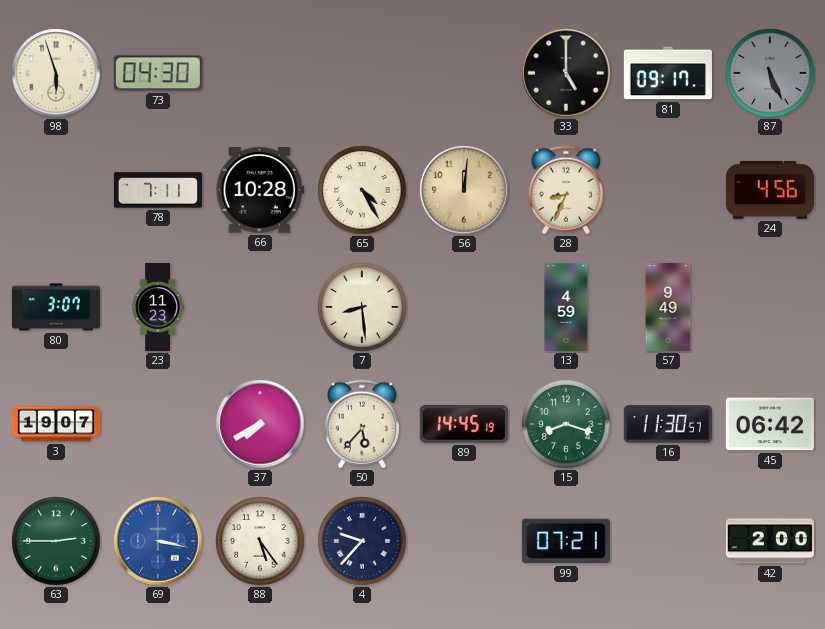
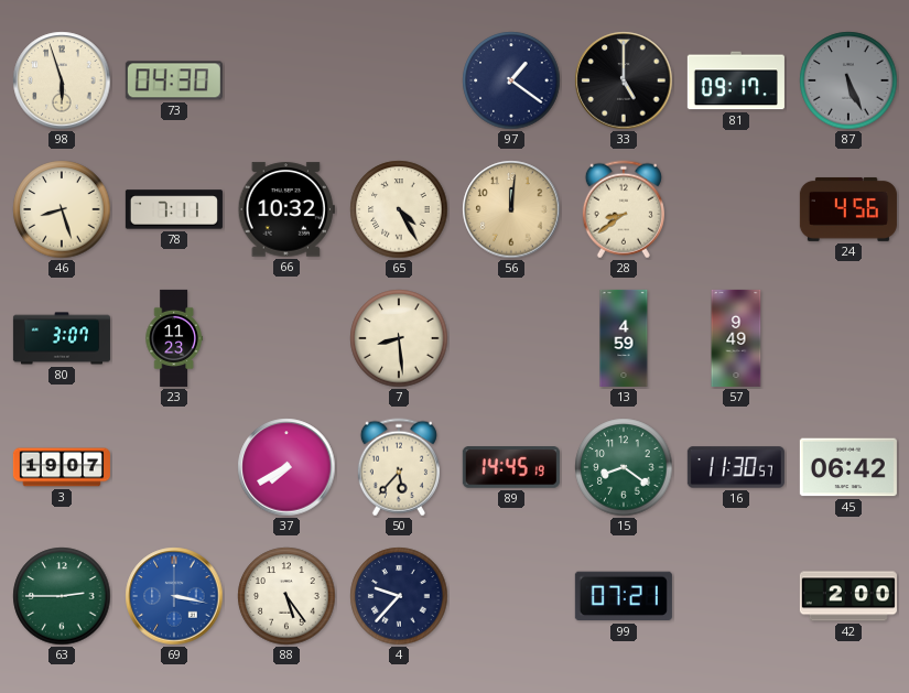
97: none -> 1:21
46: none -> 8:27
66: 10:28 -> 10:32
28: 8:34 -> 8:39
15: 8:18 -> 8:21
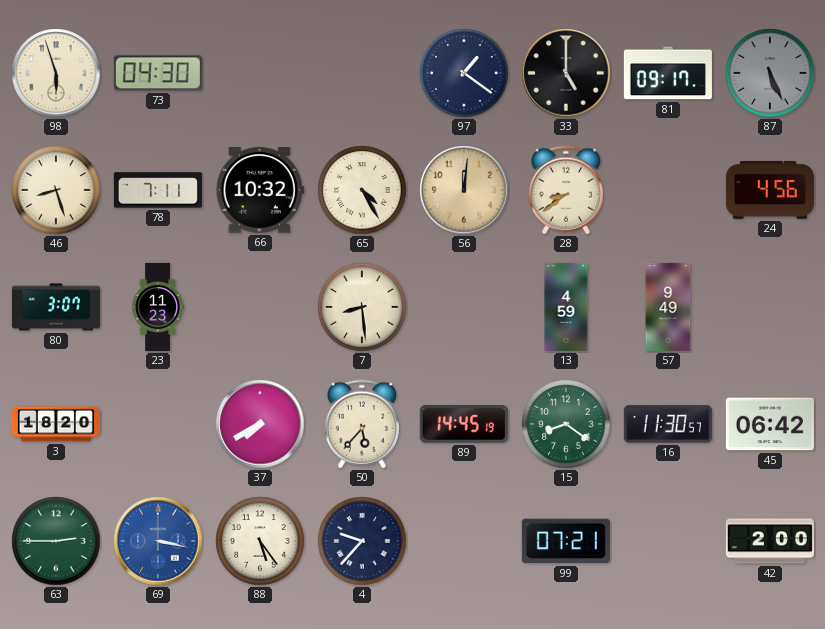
3: 19:07 -> 18:20
